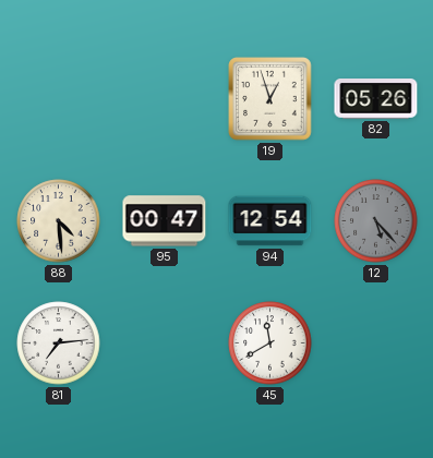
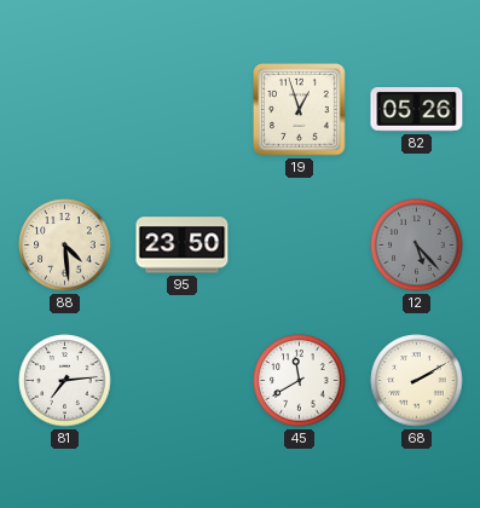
95: 00:47 -> 23:50
94: 12:54 -> none
68: none -> 2:10
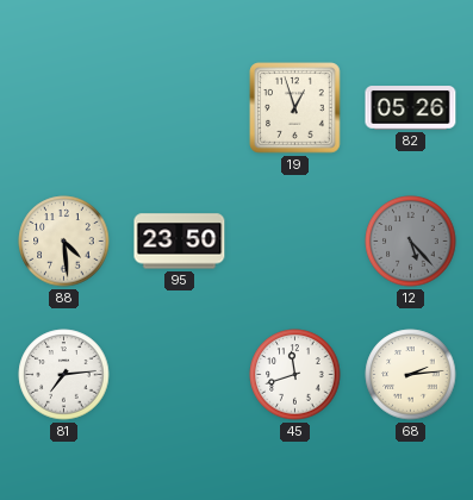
45: 11:40 -> 11:42
68: 2:10 -> 2:14
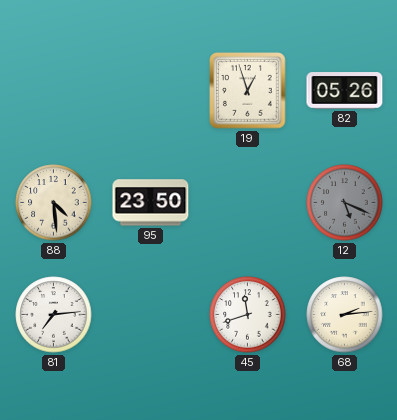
12: 5:23 -> 5:19
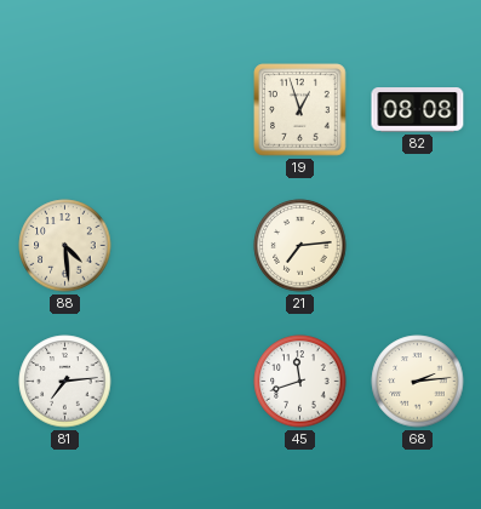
82: 05:26 -> 08:08
95: 23:50 -> none
21: none -> 7:14
12: 5:19 -> none
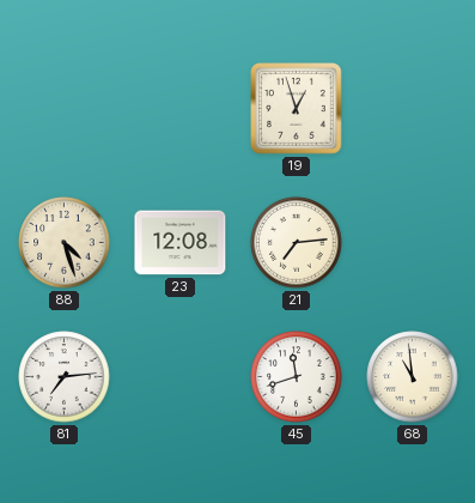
82: 08:08 -> none
88: 4:29 -> 4:27
23: none -> 12:08
68: 2:14 -> 10:59
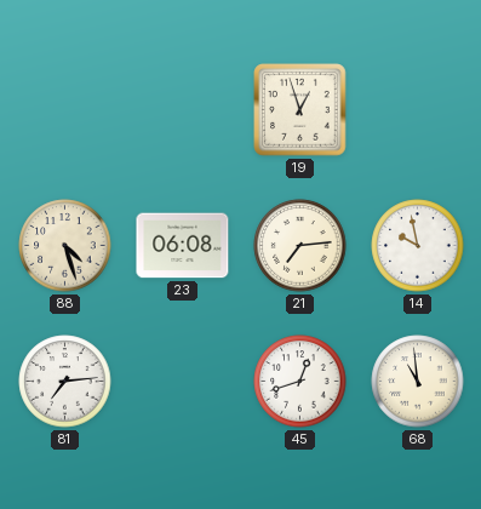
23: 12:08 -> 06:08
14: none -> 9:58
45: 11:42 -> 12:42
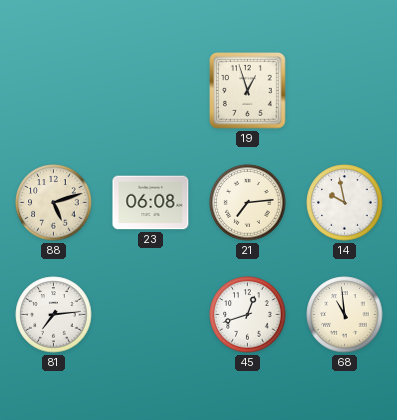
88: 4:27 -> 5:12
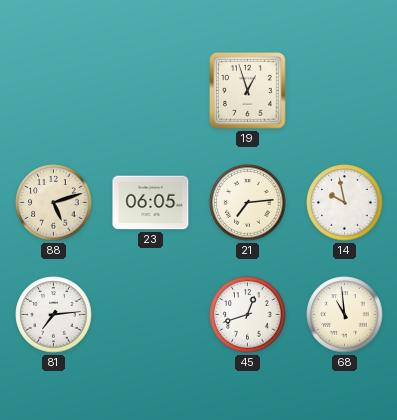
23: 06:08 -> 06:05
